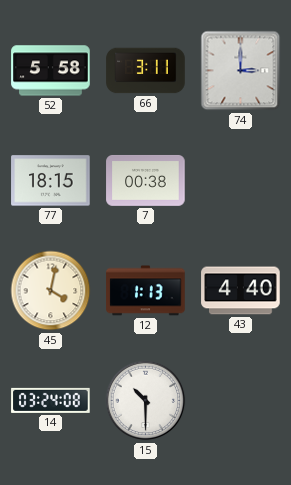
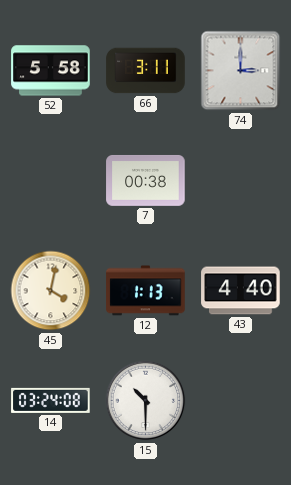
77: 18:15 -> none
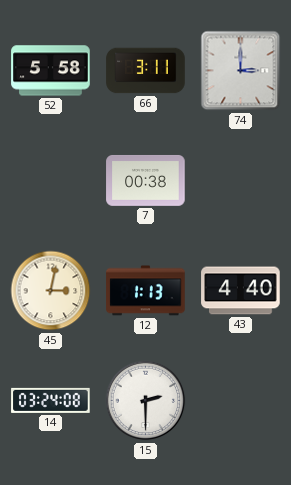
45: 4:02 -> 3:02
15: 10:30 -> 2:30
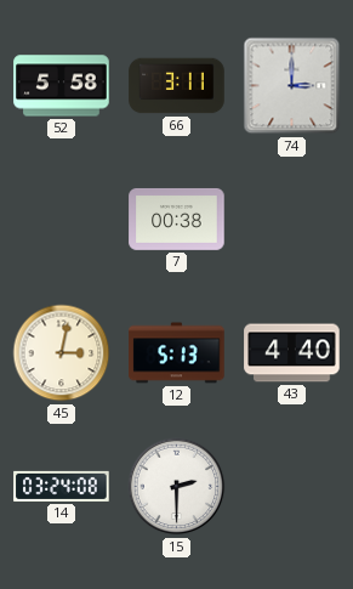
12: 1:13 -> 5:13
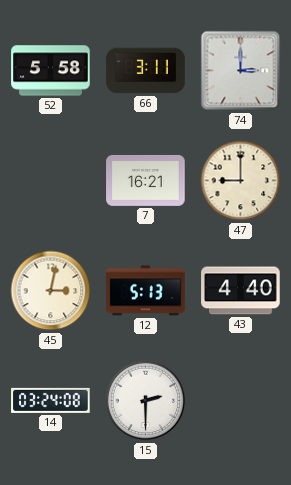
7: 00:38 -> 16:21
47: none -> 9:00
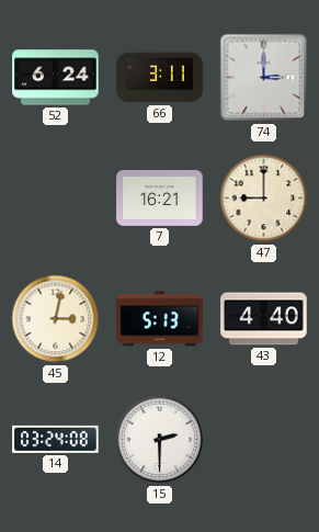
52: 5:58 -> 6:24
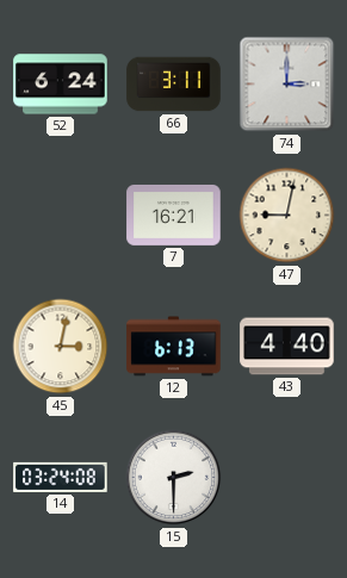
47: 9:00 -> 9:02
12: 5:13 -> 6:13
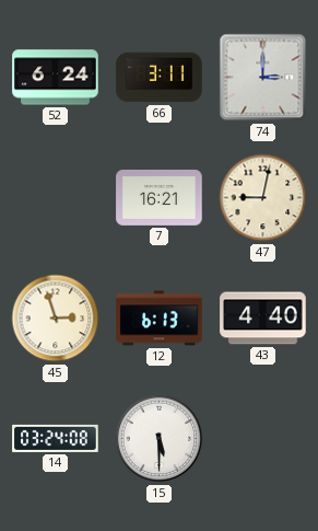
45: 3:02 -> 2:57
15: 2:30 -> 5:30
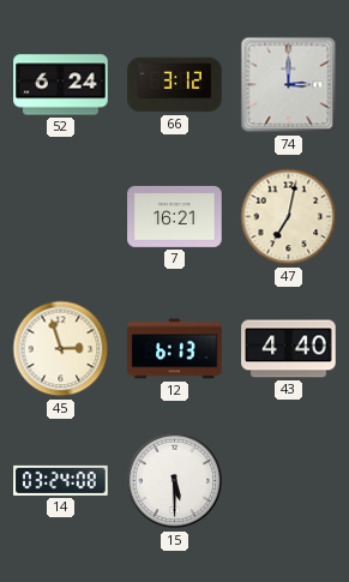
66: 3:11 -> 3:12
47: 9:02 -> 7:02
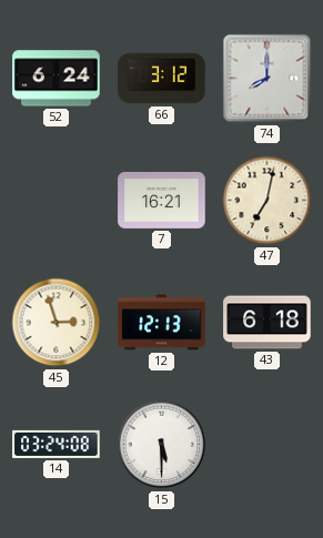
74: 3:00 -> 8:00
12: 6:13 -> 12:13
43: 4:40 -> 6:18
